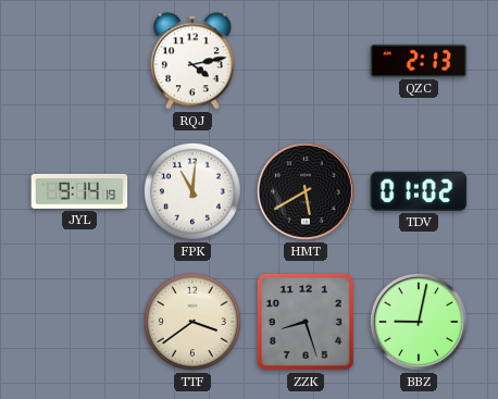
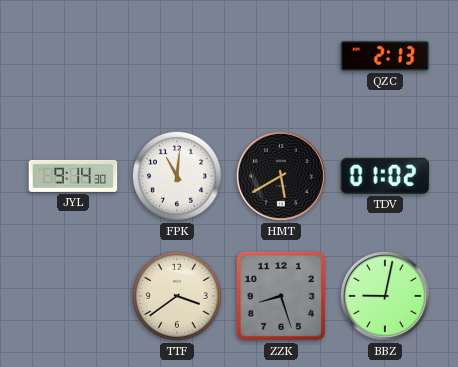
RQJ: 4:13 -> none
JYL: 9:14:19 -> 9:14:30
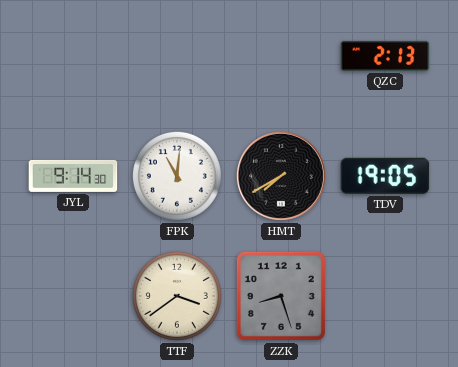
HMT: 5:40 -> 7:40
TDV: 01:02 -> 19:05
BBZ: 9:02 -> none
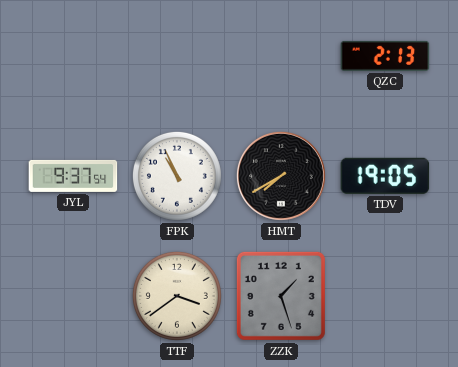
JYL: 9:14 -> 9:37
FPK: 11:01 -> 10:56
ZZK: 8:27 -> 1:27
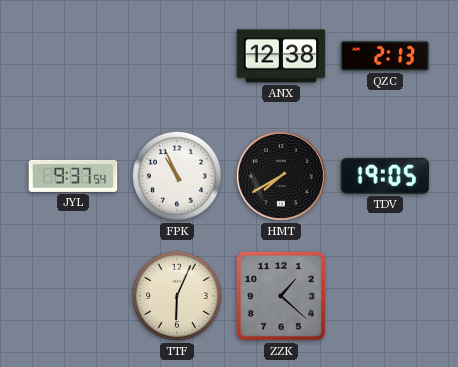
ANX: none -> 12:38
TTF: 3:39 -> 6:04
ZZK: 1:27 -> 1:22
